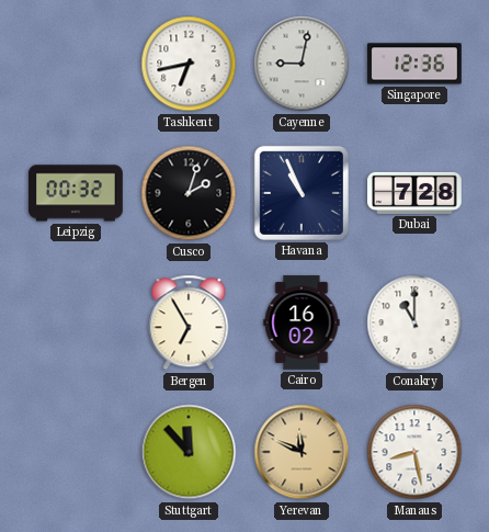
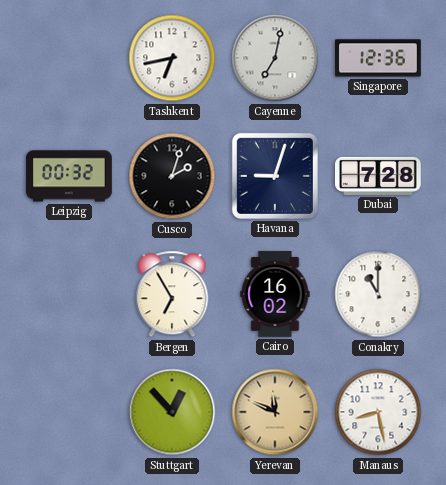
Cayenne: 9:02 -> 7:02
Havana: 10:56 -> 9:03
Stuttgart: 11:53 -> 12:53
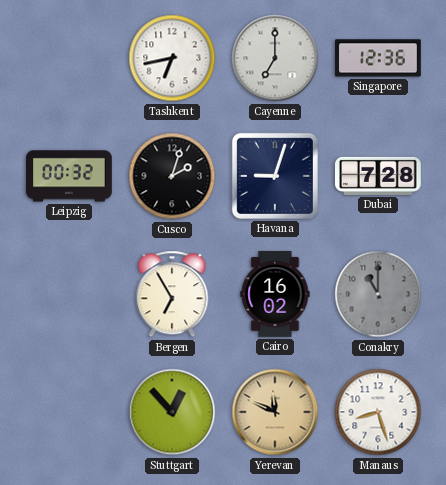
Cayenne: 7:02 -> 7:00
Conakry dial: white -> grey
Manaus: 8:28 -> 8:27
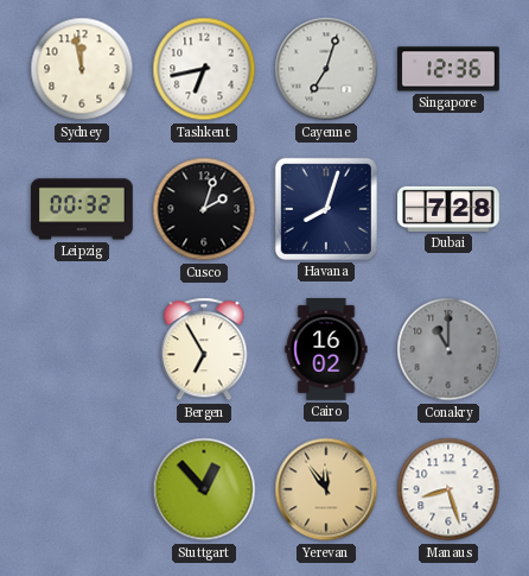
Sydney: none -> 11:58
Cayenne: 7:00 -> 7:03
Havana: 9:03 -> 8:03
Yerevan: 11:49 -> 11:54
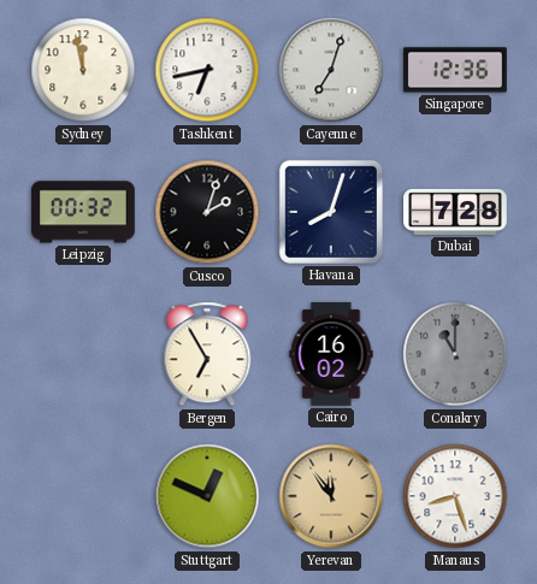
Stuttgart: 12:53 -> 12:49
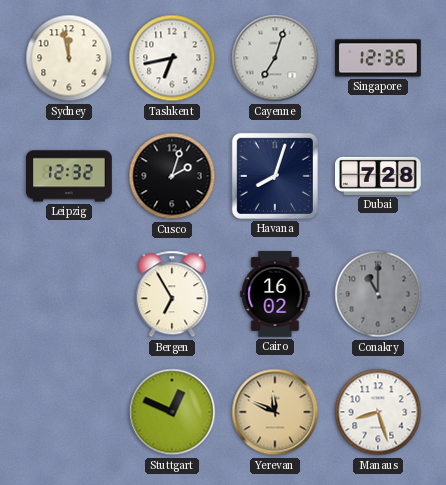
Leipzig: 00:32 -> 12:32
Yerevan: 11:54 -> 11:49
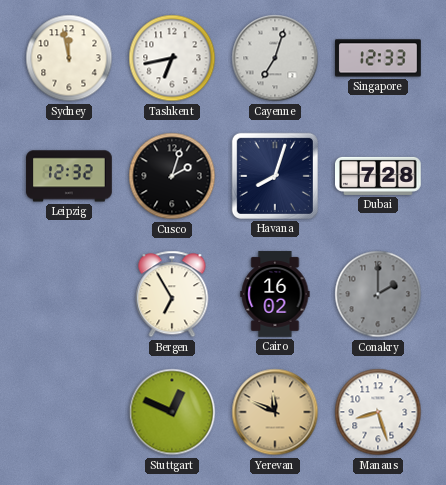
Singapore: 12:36 -> 12:33
Conakry: 11:00 -> 2:00
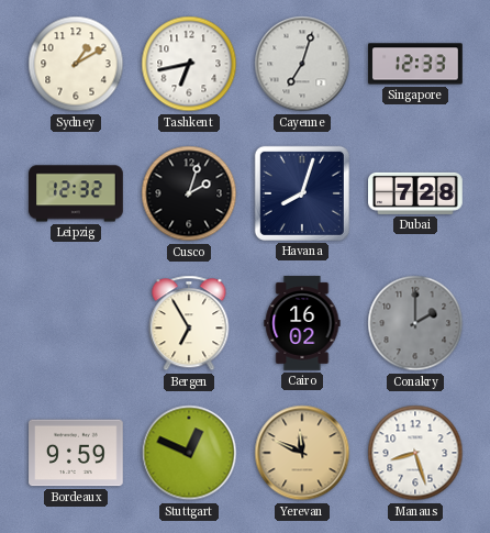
Sydney: 11:58 -> 1:10
Bordeaux: none -> 9:59
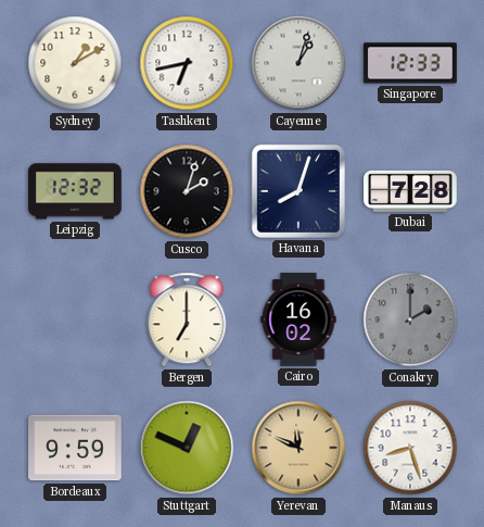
Cayenne: 7:03 -> 1:03
Bergen: 6:55 -> 7:00
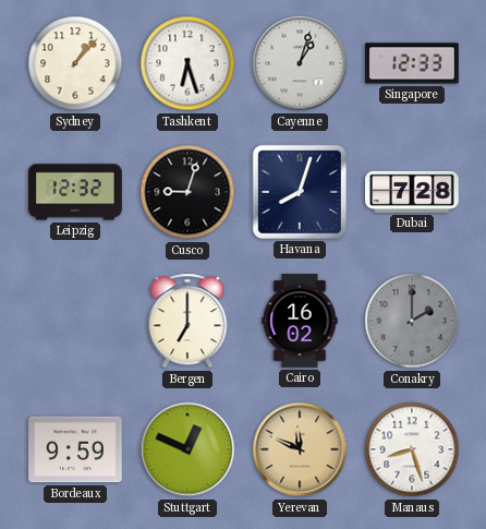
Sydney: 1:10 -> 1:07
Tashkent: 6:43 -> 6:27
Cusco: 2:03 -> 9:03
